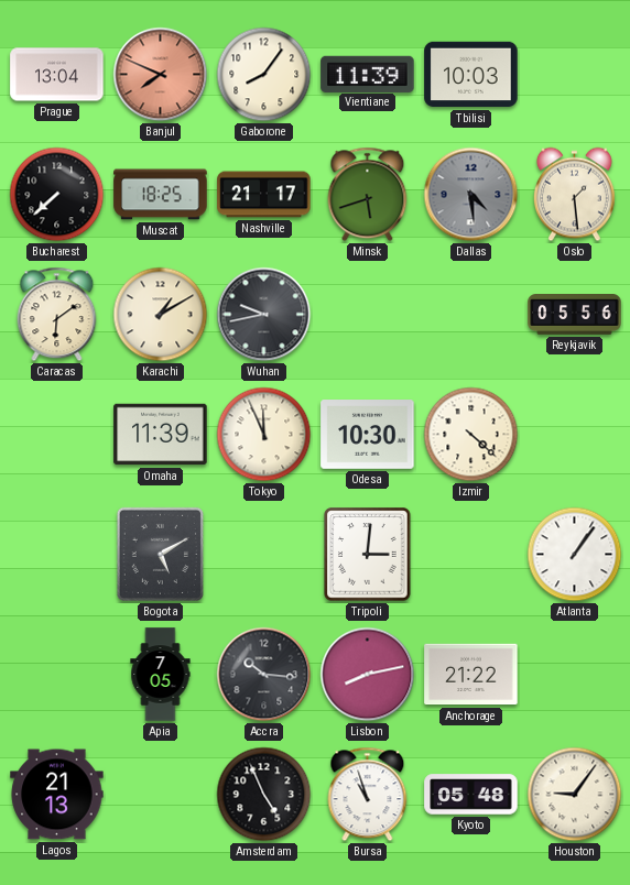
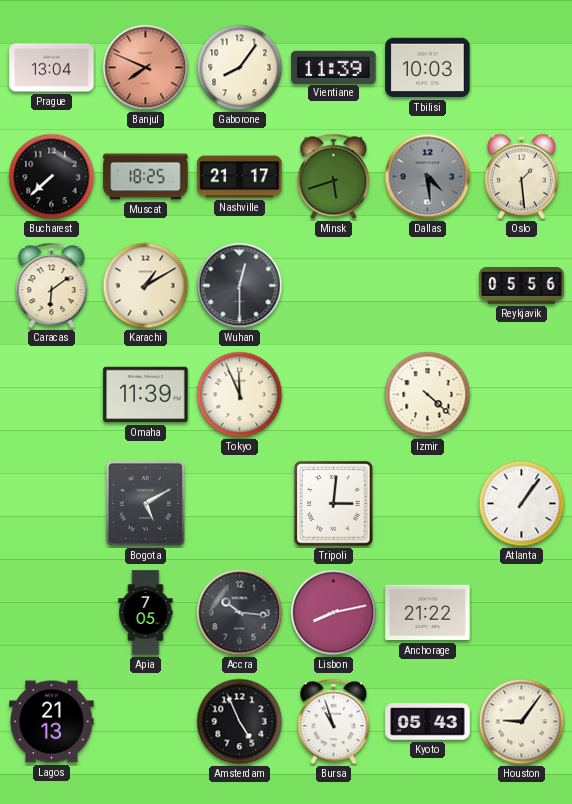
Wuhan: 9:43 -> 12:30
Odesa: 10:30 -> none
Kyoto: 05:48 -> 05:43
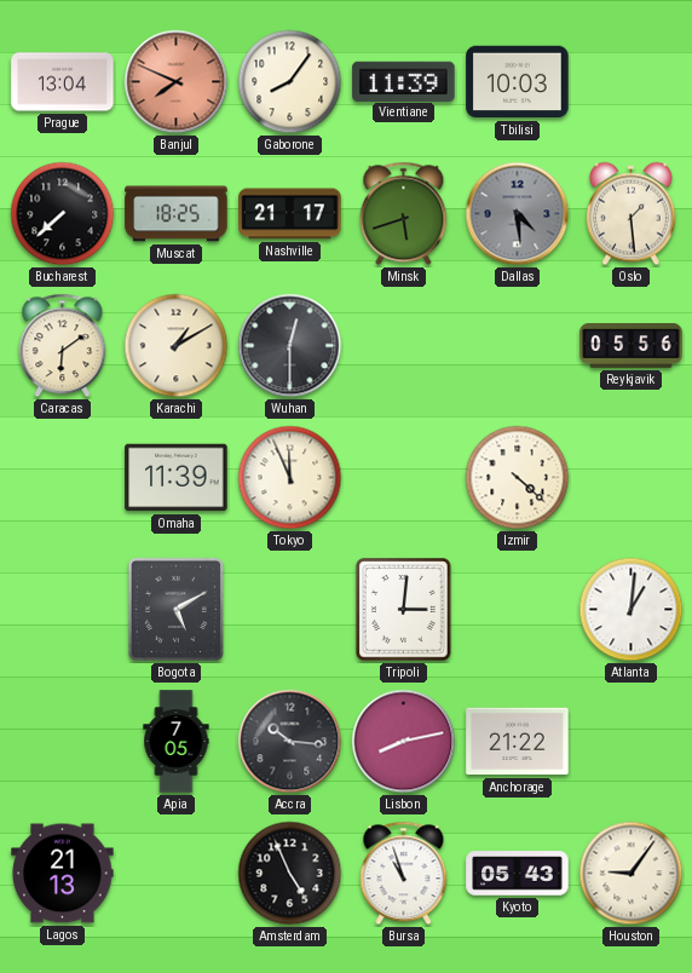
Atlanta: 1:06 -> 1:01
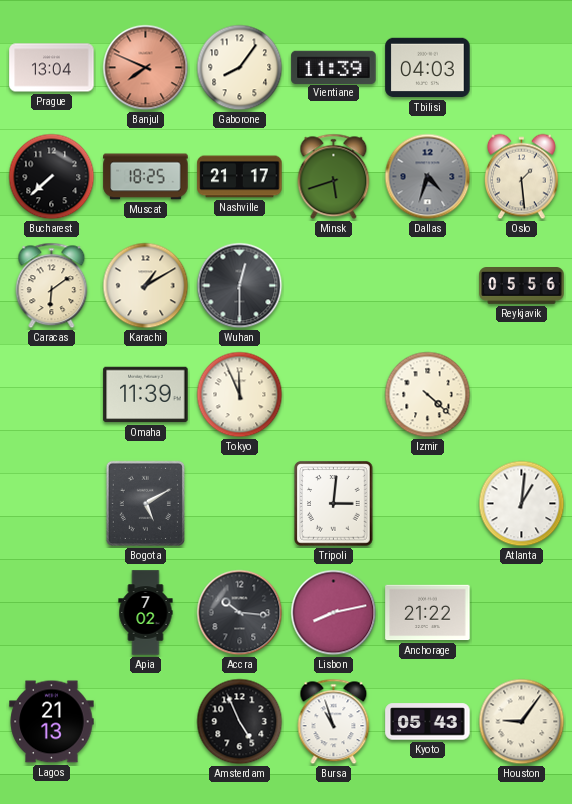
Tbilisi: 10:03 -> 04:03
Dallas: 4:29 -> 4:33
Apia: 7:05 -> 7:02
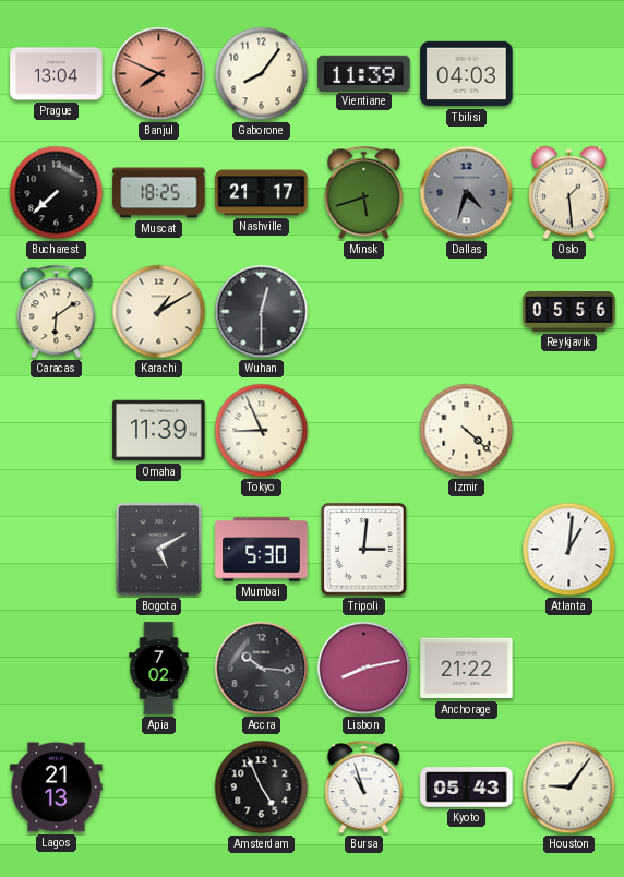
Tokyo: 11:56 -> 8:56
Mumbai: none -> 5:30
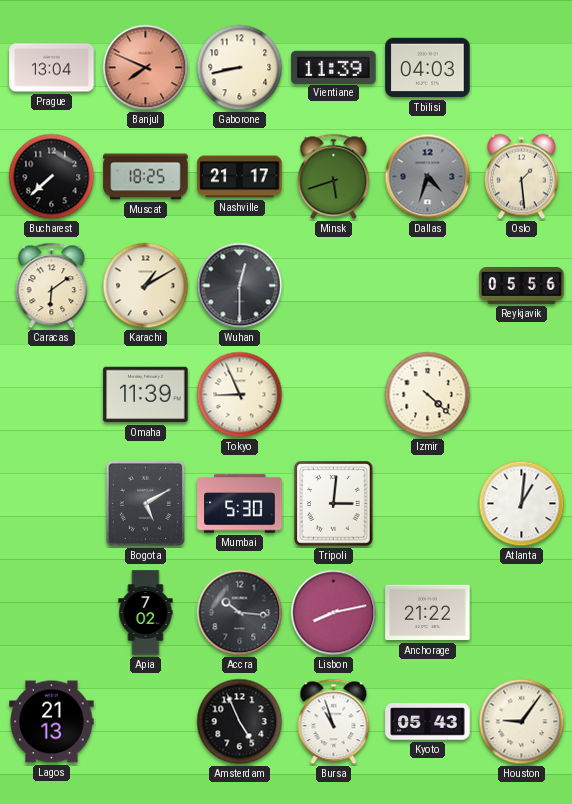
Gaborone: 8:06 -> 8:43
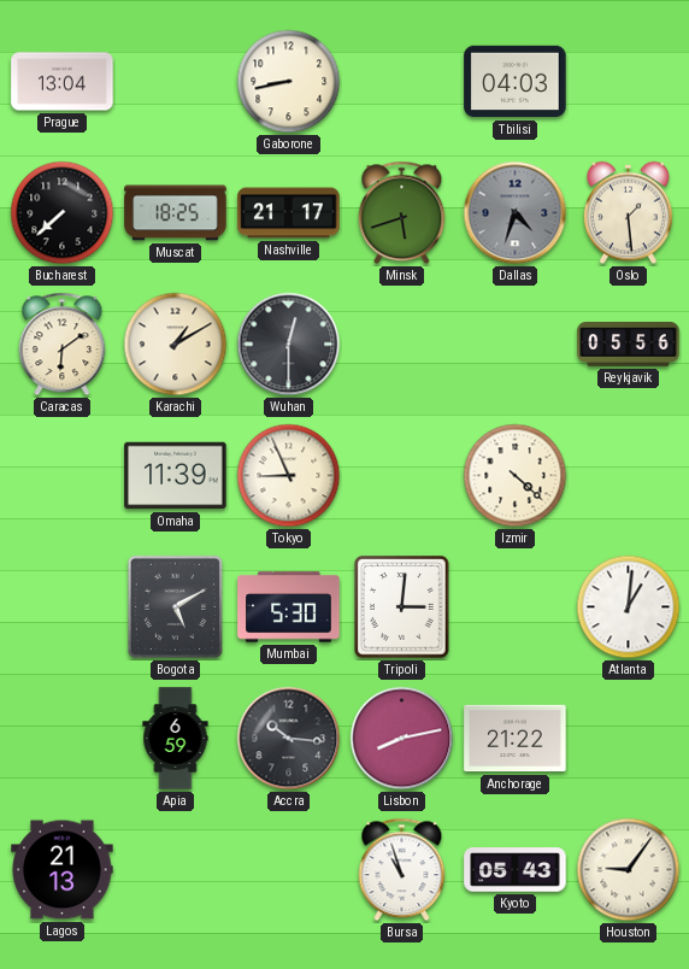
Banjul: 7:49 -> none
Vientiane: 11:39 -> none
Apia: 7:02 -> 6:59
Amsterdam: 4:56 -> none
